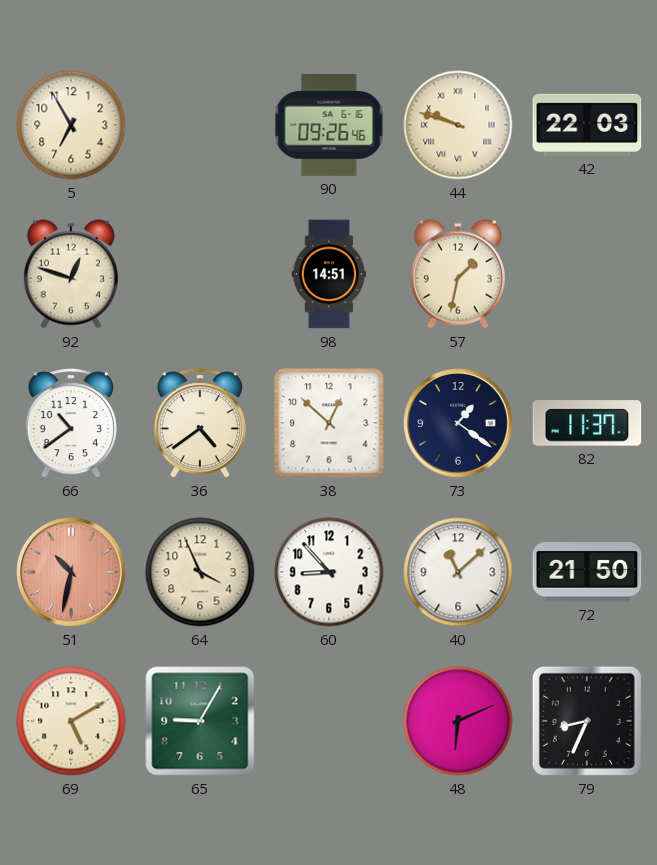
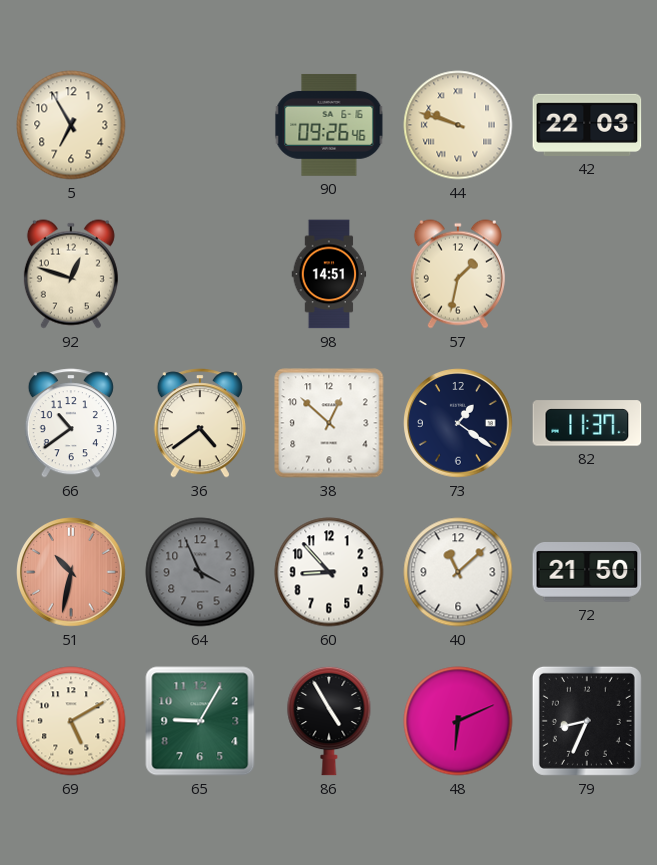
64 dial: cream -> grey
86: none -> 4:55
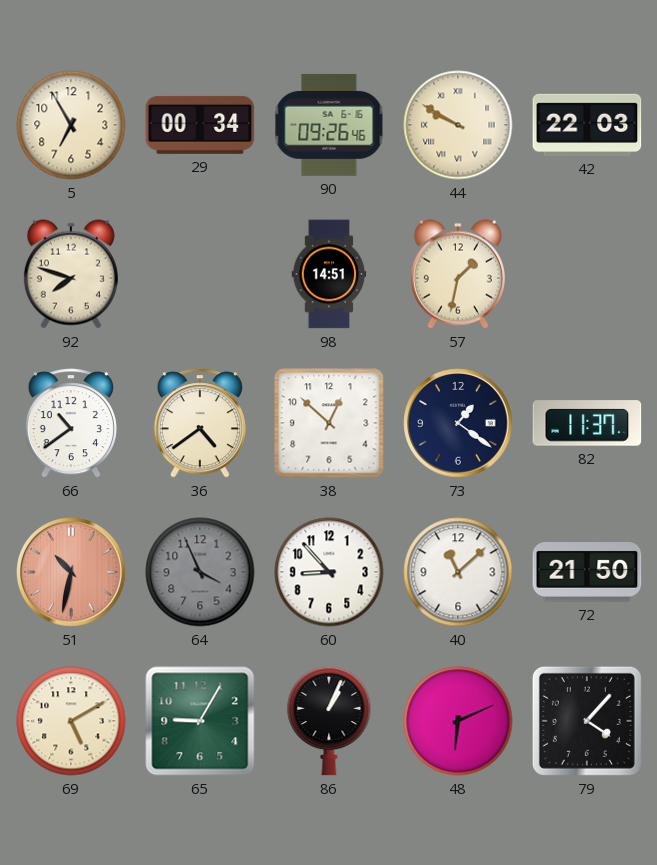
29: none -> 00:34
44: 9:48 -> 9:50
92: 12:48 -> 7:48
86: 4:55 -> 1:04
79: 8:34 -> 4:07
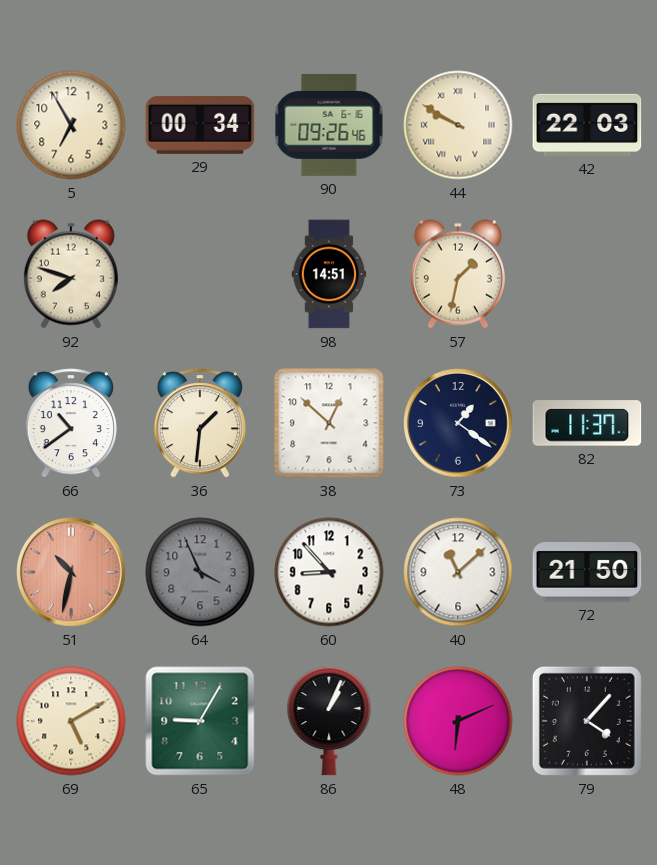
36: 4:39 -> 1:31
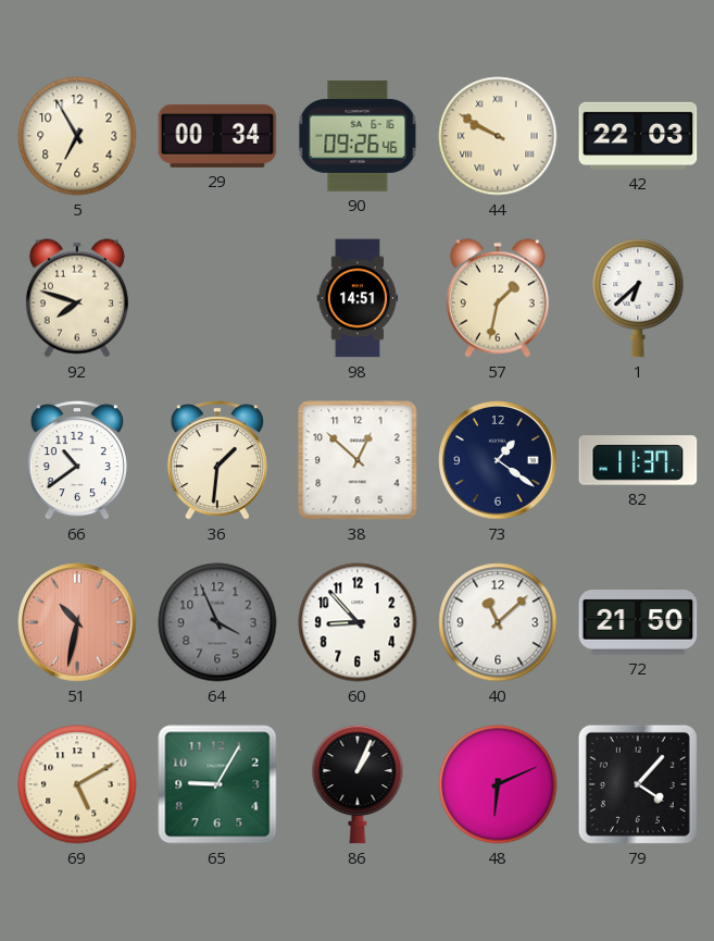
1: none -> 6:38
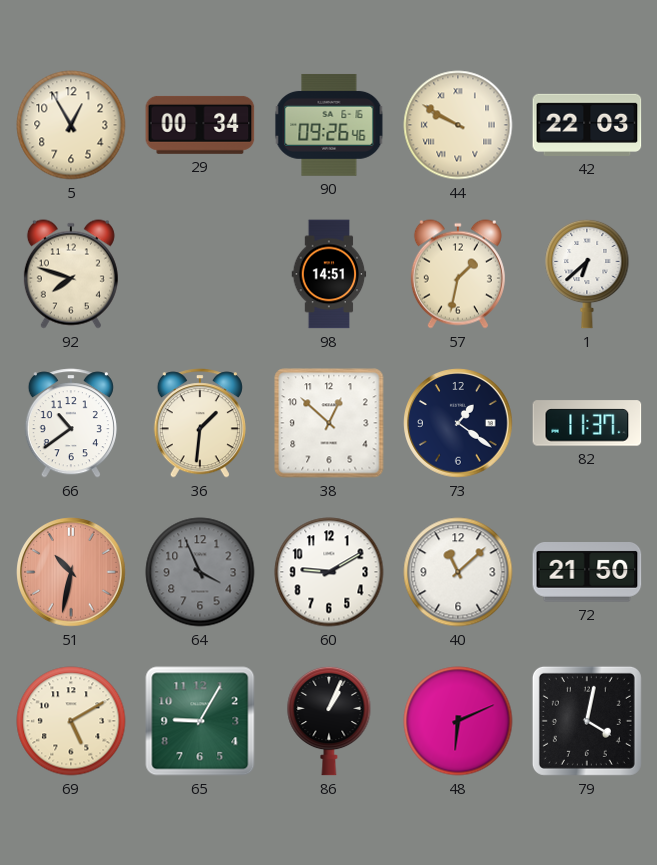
5: 6:55 -> 12:55
60: 8:53 -> 9:10
79: 4:07 -> 4:02
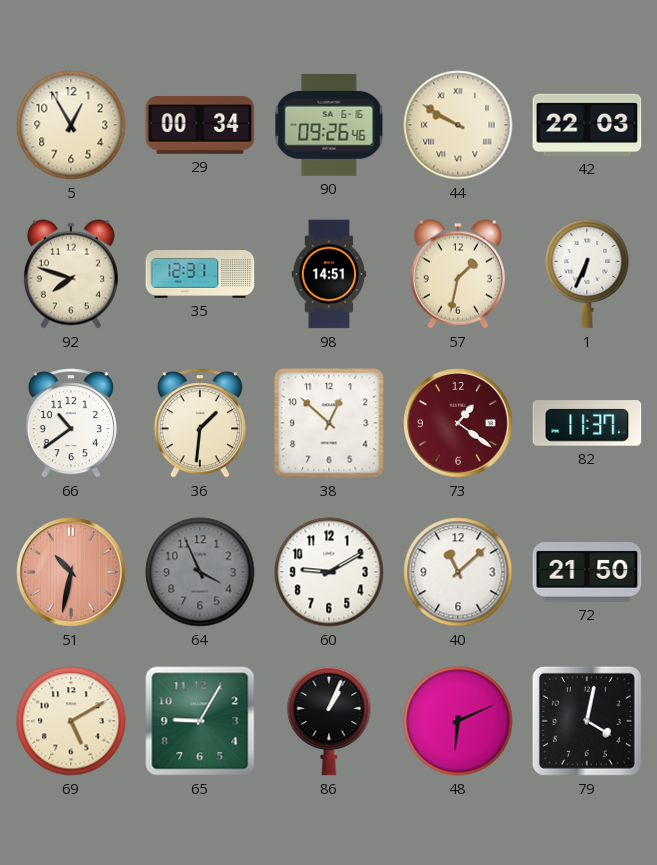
35: none -> 12:31
1: 6:38 -> 6:34
73 dial: navy -> burgundy
